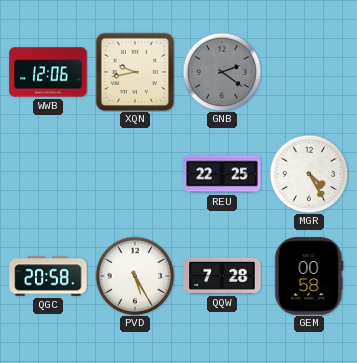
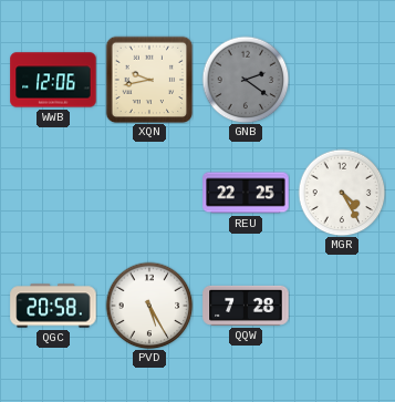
GEM: 00:58 -> none
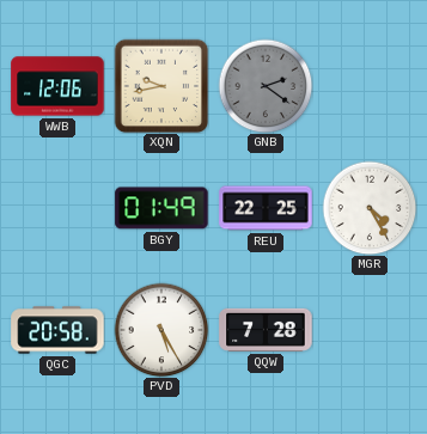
BGY: none -> 01:49
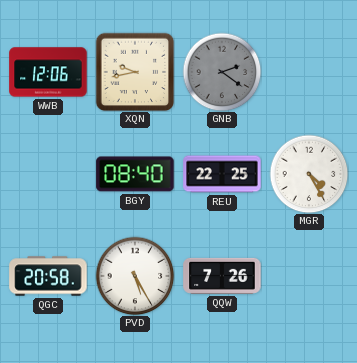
BGY: 01:49 -> 08:40
QQW: 7:28 -> 7:26
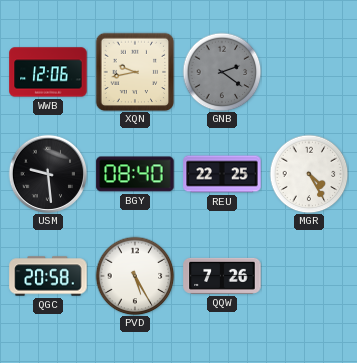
USM: none -> 9:29
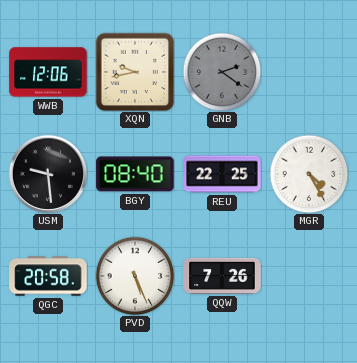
PVD: 5:25 -> 5:26
